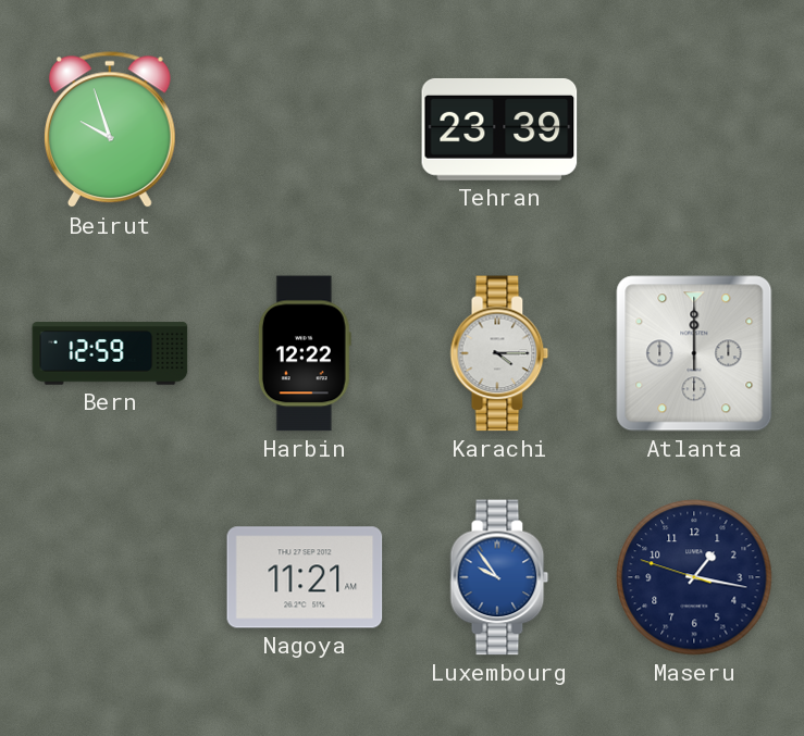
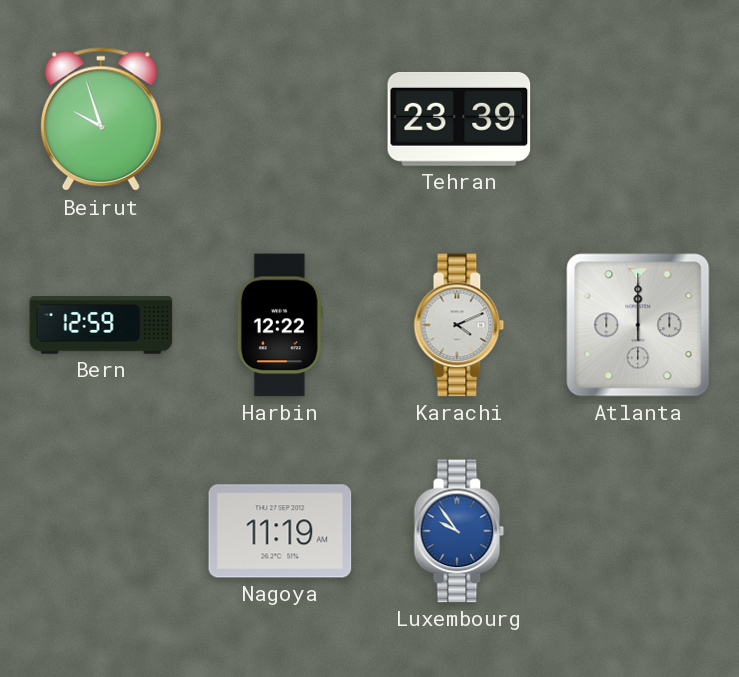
Karachi: 4:15 -> 4:11
Nagoya: 11:21 -> 11:19
Maseru: 1:16 -> none
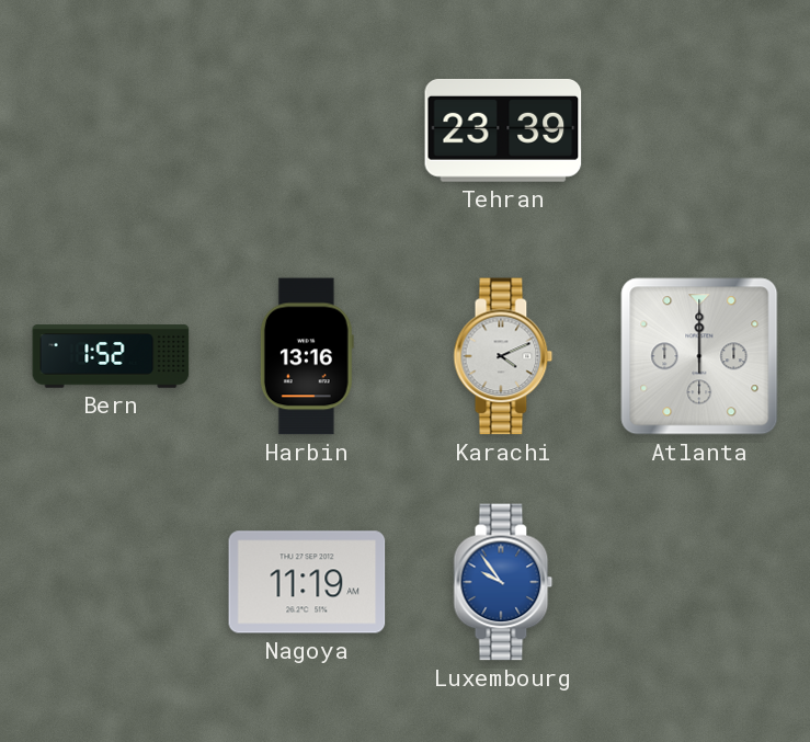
Beirut: 9:57 -> none
Bern: 12:59 -> 1:52
Harbin: 12:22 -> 13:16
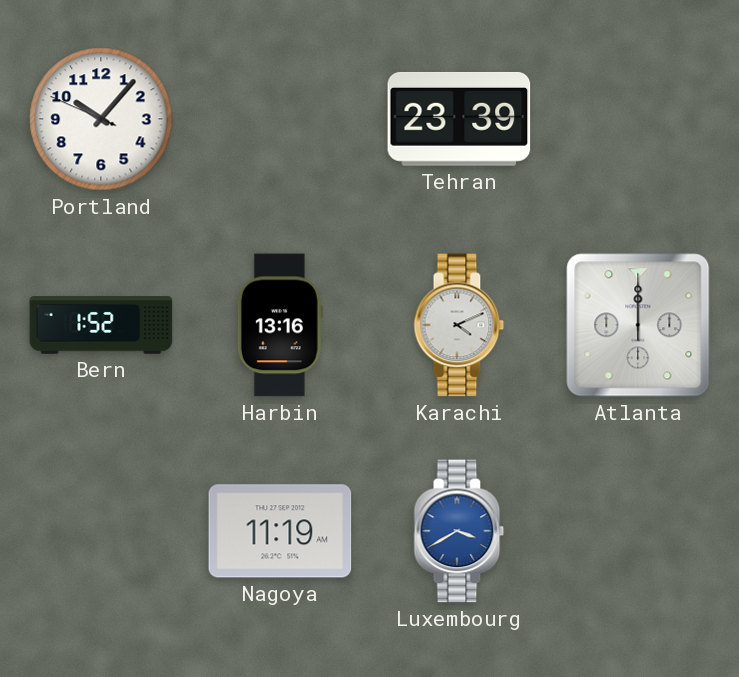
Portland: none -> 10:06
Luxembourg: 9:54 -> 3:40
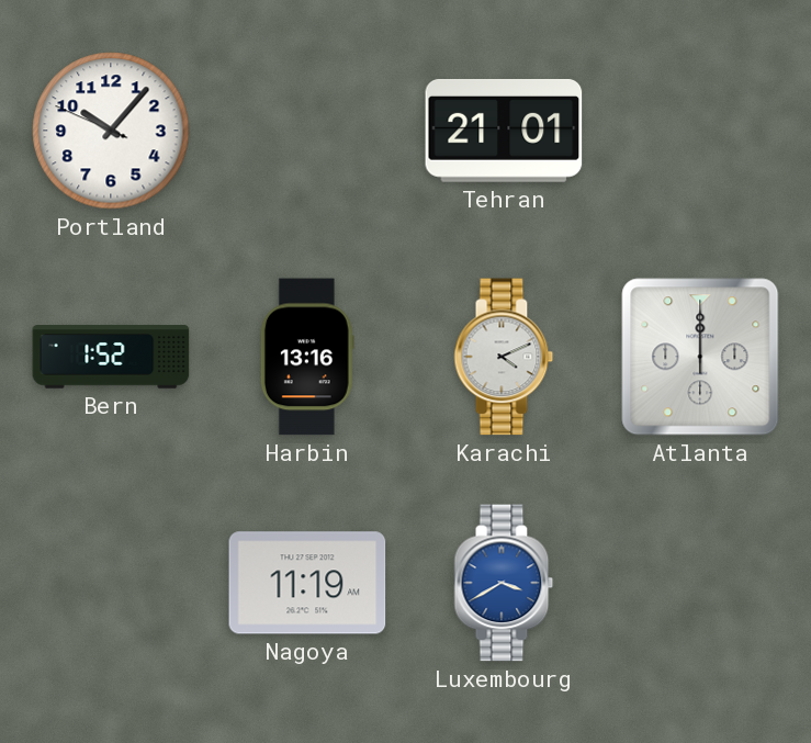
Tehran: 23:39 -> 21:01
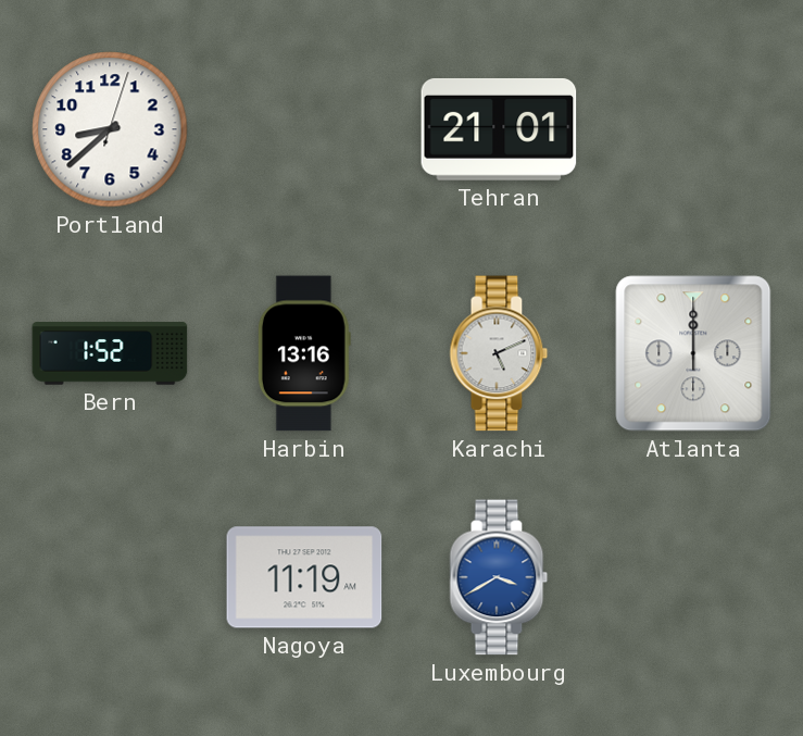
Portland: 10:06 -> 8:38
Karachi: 4:11 -> 5:11
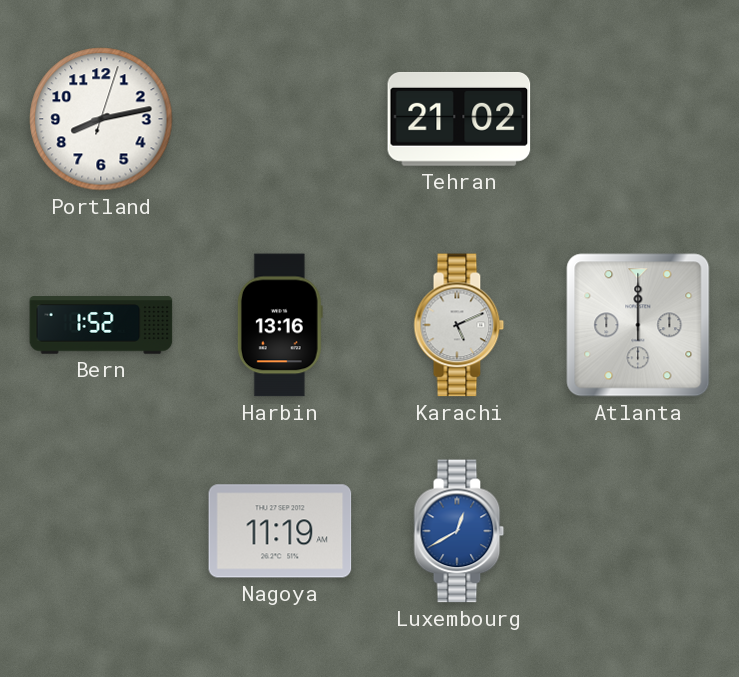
Portland: 8:38 -> 8:13
Tehran: 21:01 -> 21:02
Luxembourg: 3:40 -> 12:40
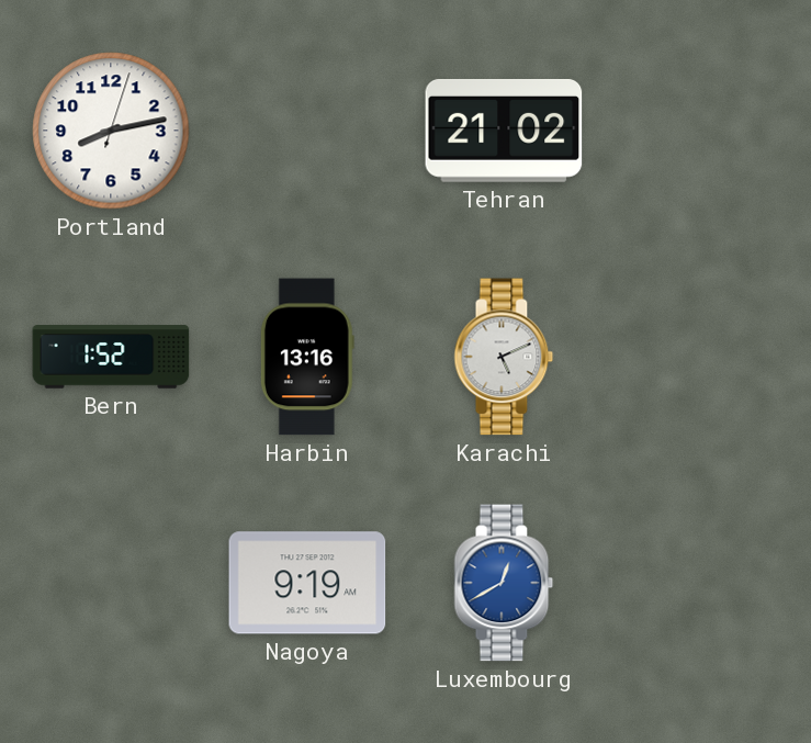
Atlanta: 12:00 -> none
Nagoya: 11:19 -> 9:19
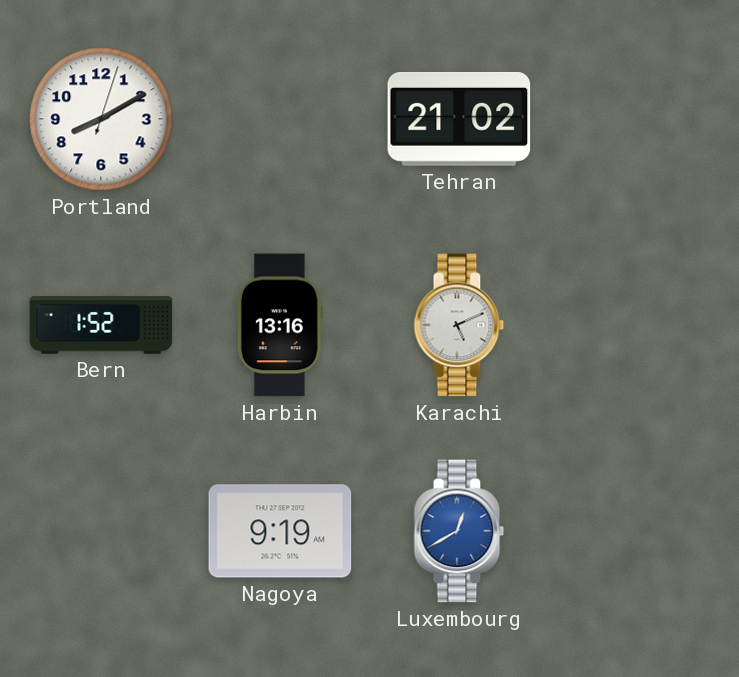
Portland: 8:13 -> 8:10
